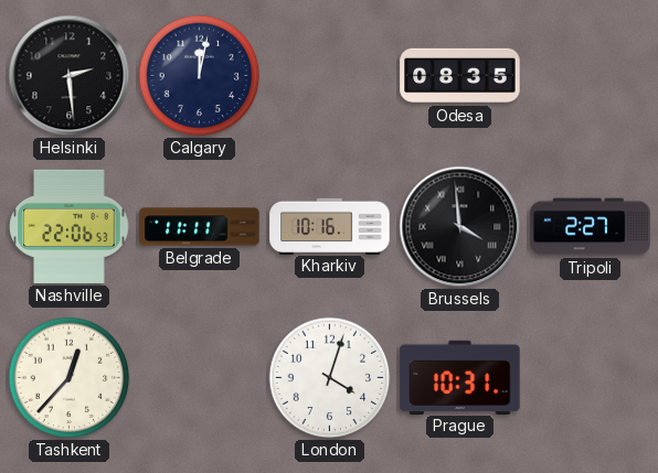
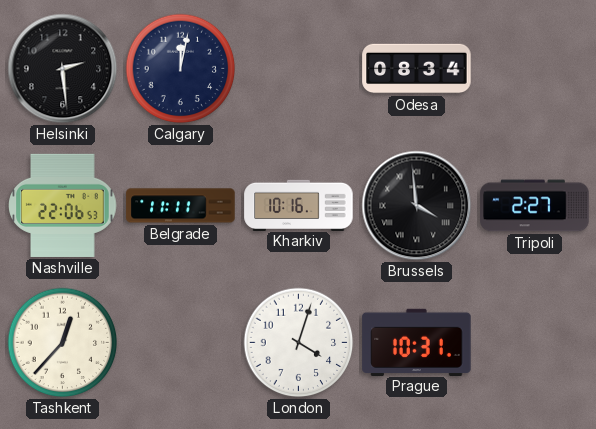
Odesa: 08:35 -> 08:34
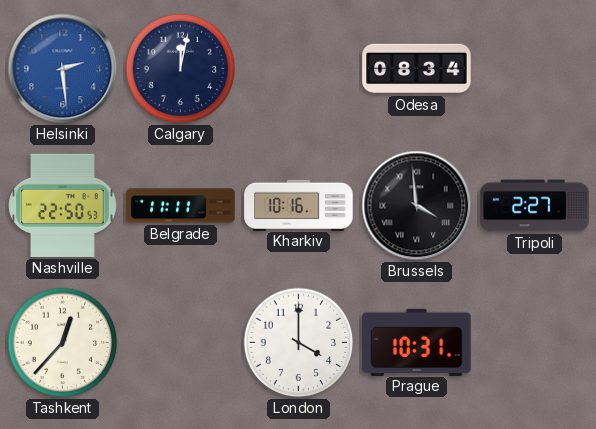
Helsinki dial: black -> blue
Nashville: 22:06 -> 22:50
London: 4:03 -> 4:00
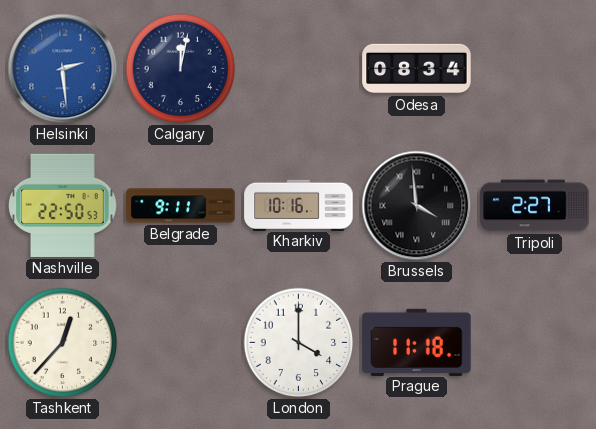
Belgrade: 11:11 -> 9:11
Prague: 10:31 -> 11:18
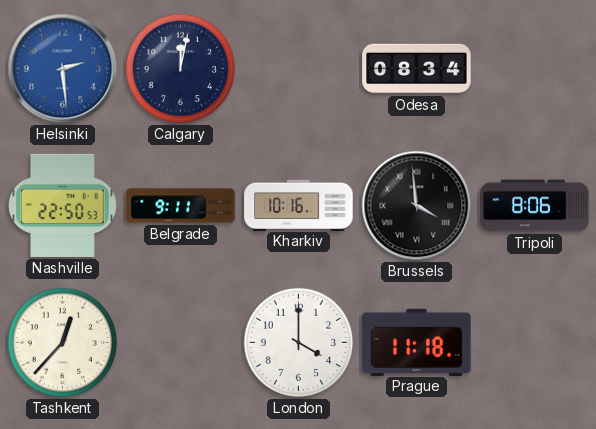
Tripoli: 2:27 -> 8:06
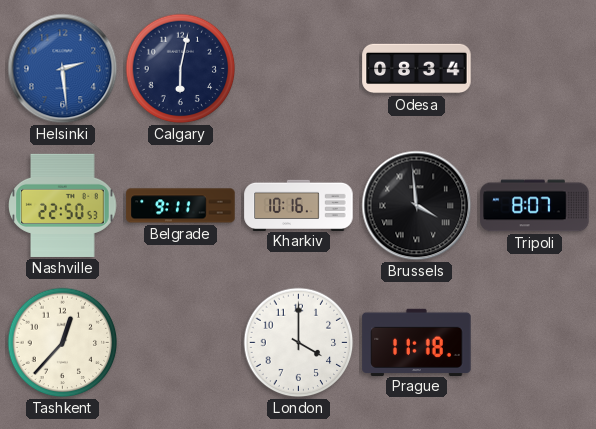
Calgary: 12:02 -> 6:02
Tripoli: 8:06 -> 8:07
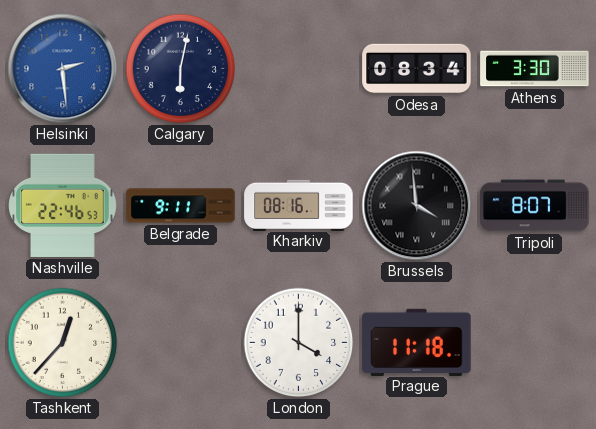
Athens: none -> 3:30
Nashville: 22:50 -> 22:46
Kharkiv: 10:16 -> 08:16
